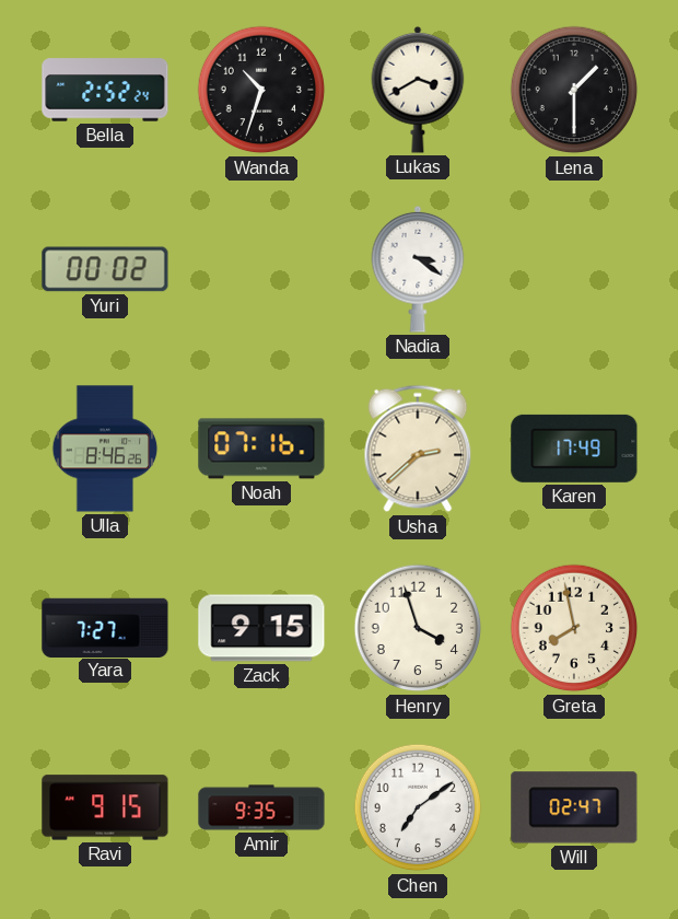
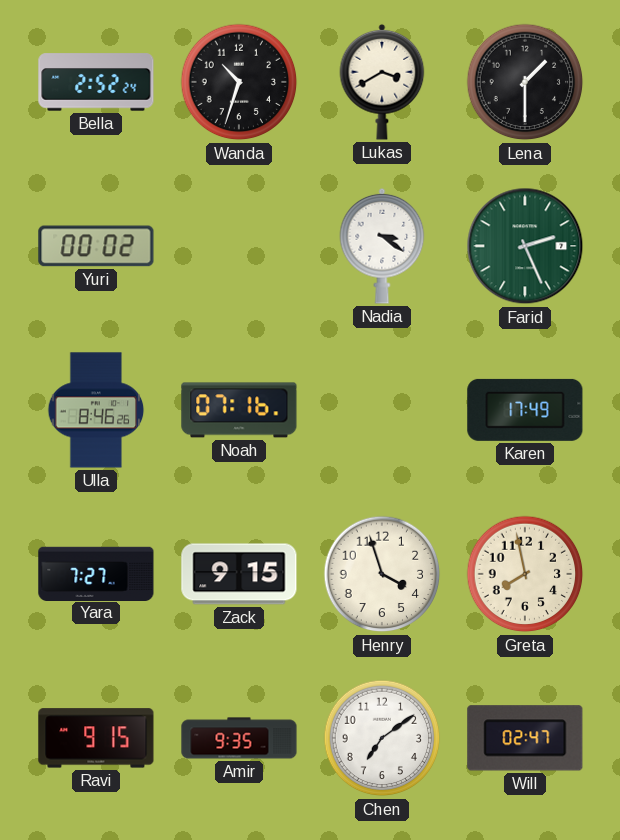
Farid: none -> 2:26
Usha: 2:38 -> none
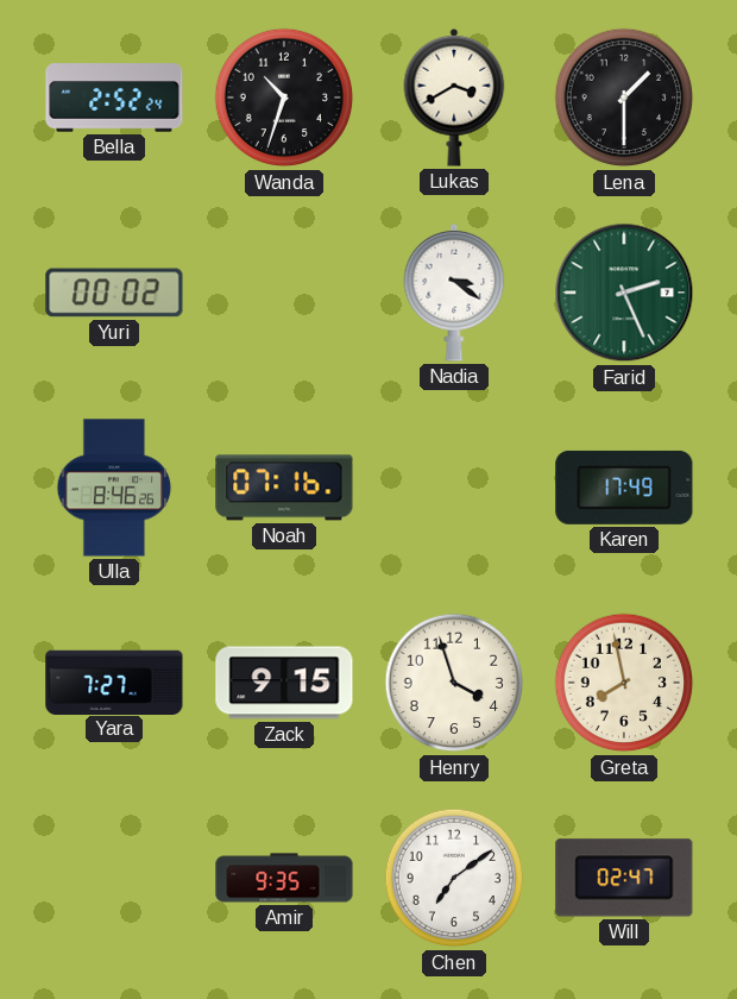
Ravi: 9:15 -> none
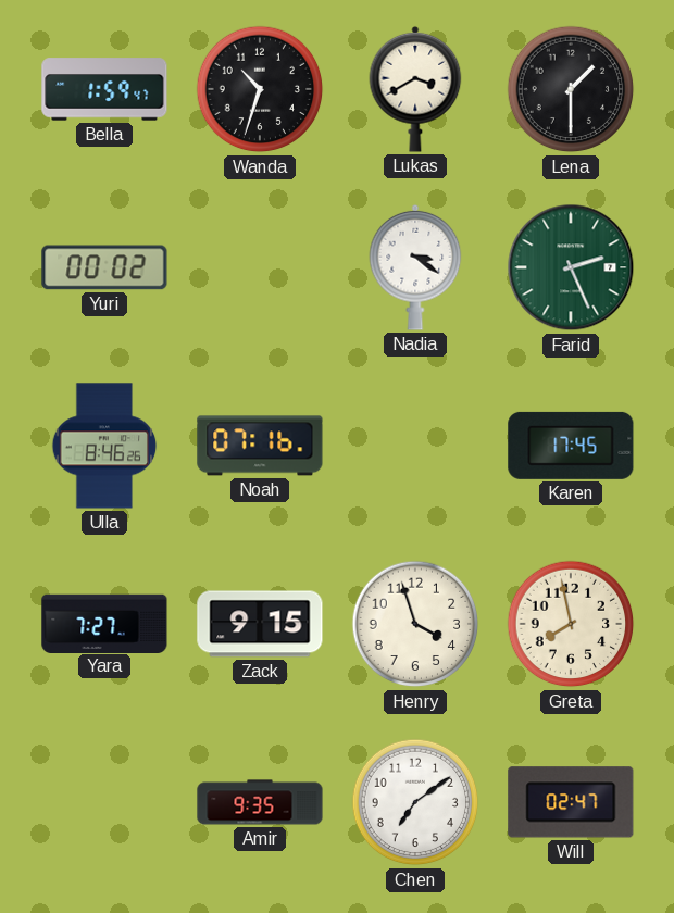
Bella: 2:52 -> 1:59
Karen: 17:49 -> 17:45
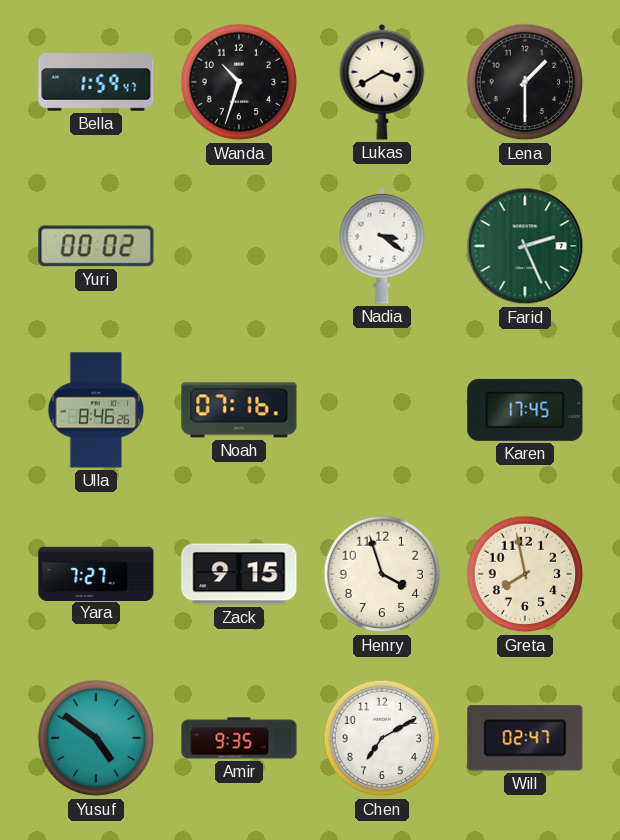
Yusuf: none -> 4:51
Chen: 7:09 -> 7:10
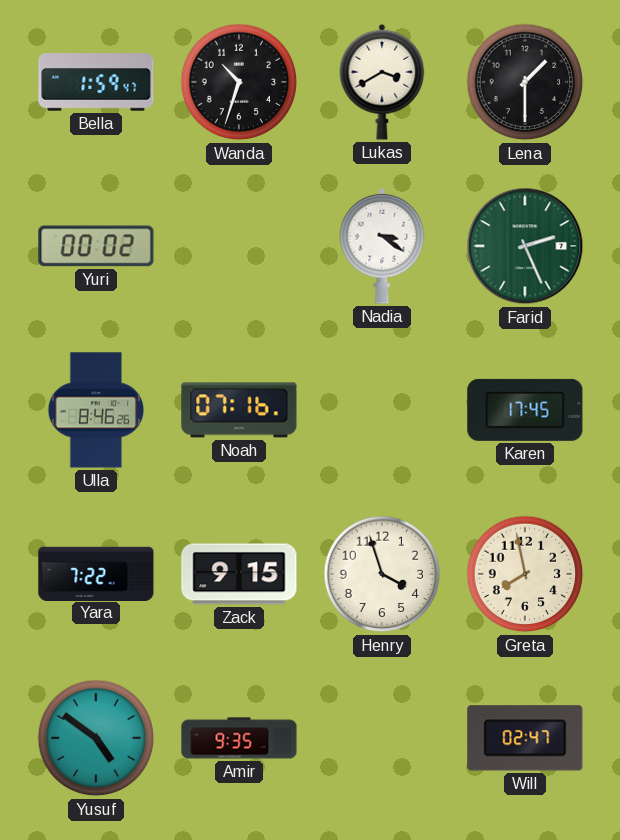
Yara: 7:27 -> 7:22
Chen: 7:10 -> none
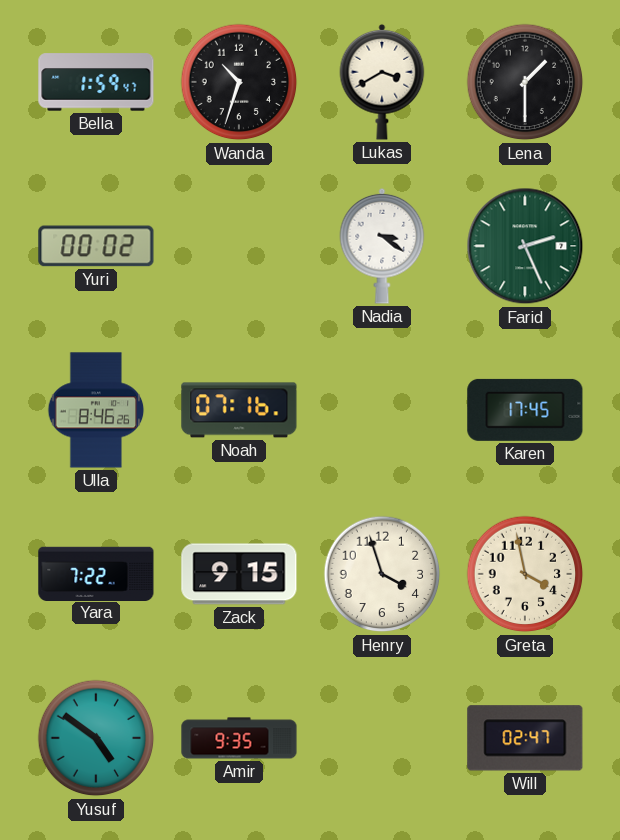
Greta: 7:58 -> 3:58
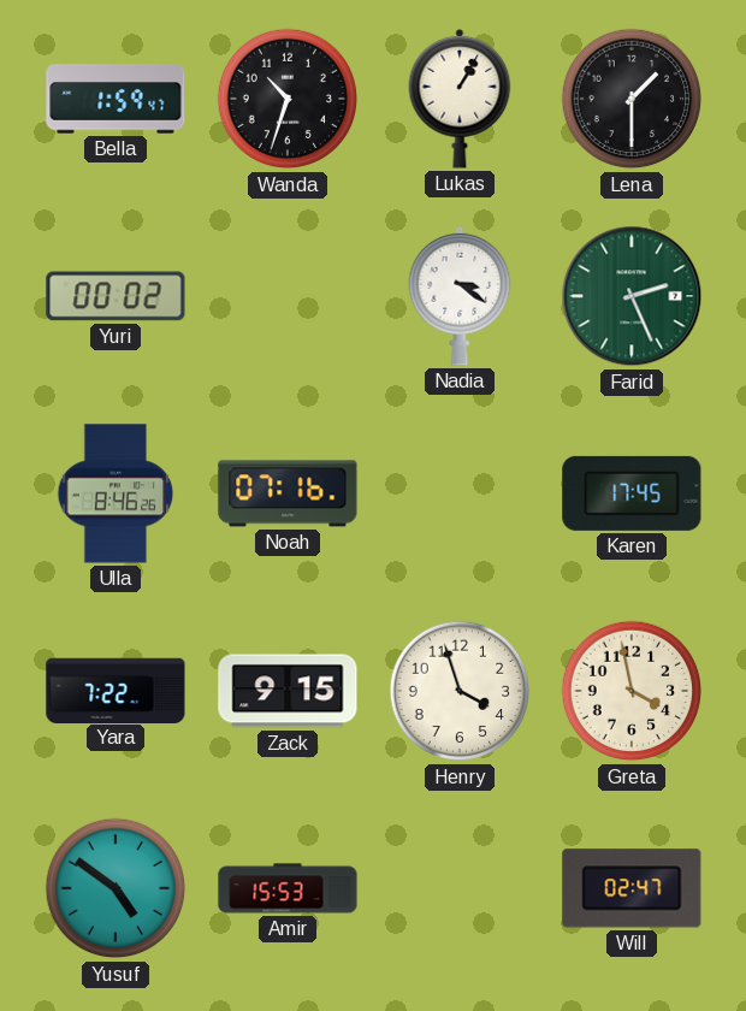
Lukas: 3:40 -> 1:05
Amir: 9:35 -> 15:53
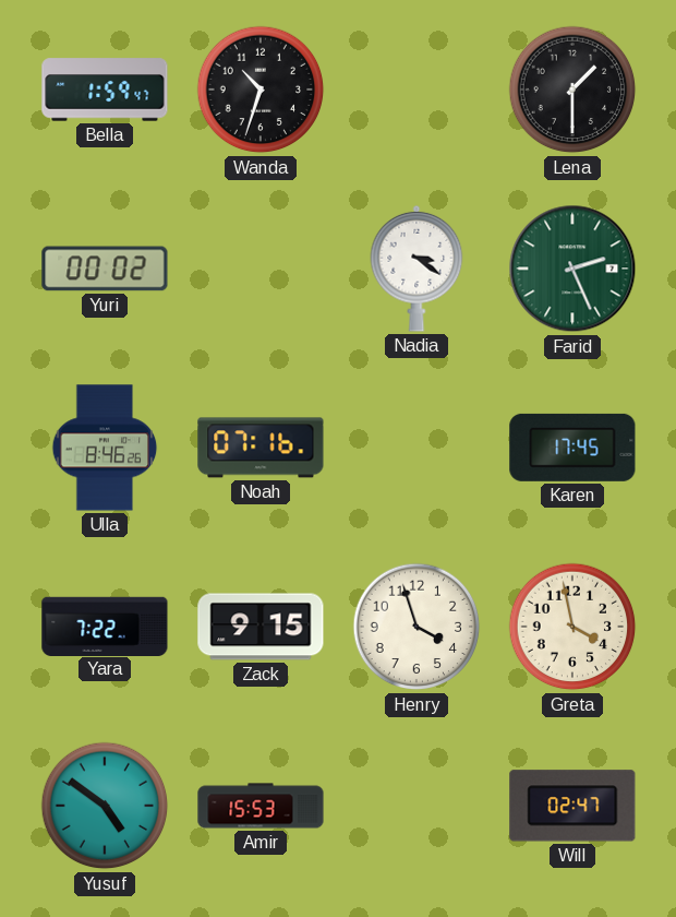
Lukas: 1:05 -> none
